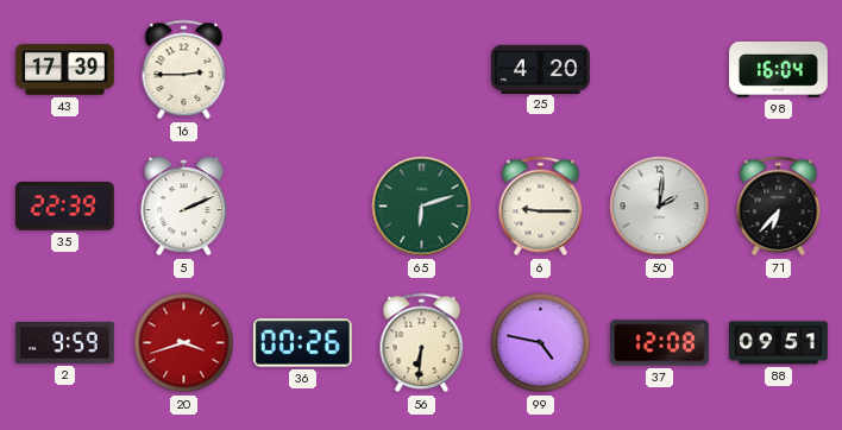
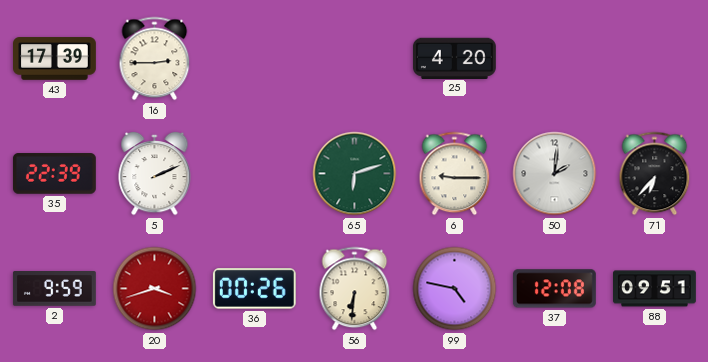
98: 16:04 -> none
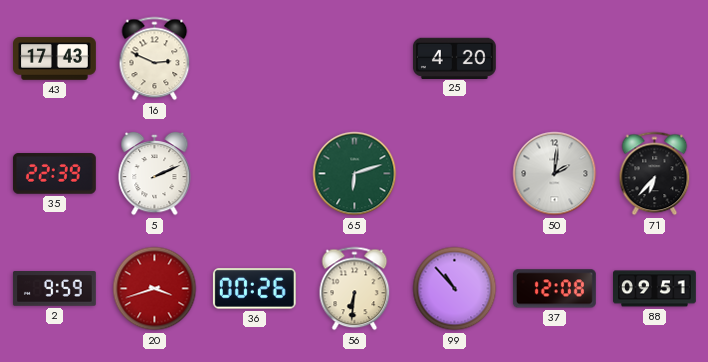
43: 17:39 -> 17:43
16: 2:45 -> 2:49
6: 9:15 -> none
99: 4:47 -> 10:53
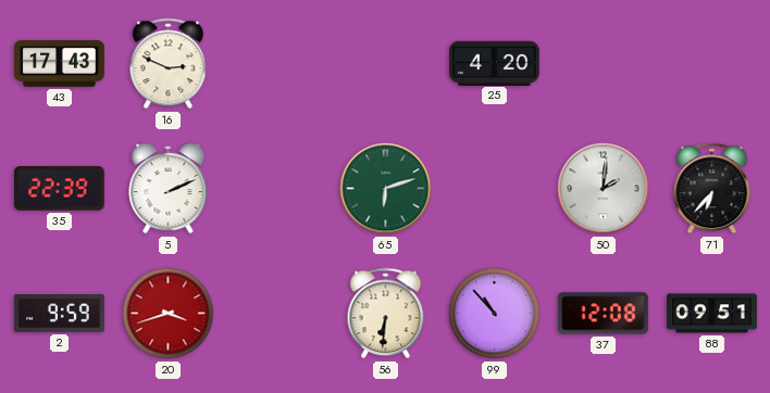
36: 00:26 -> none
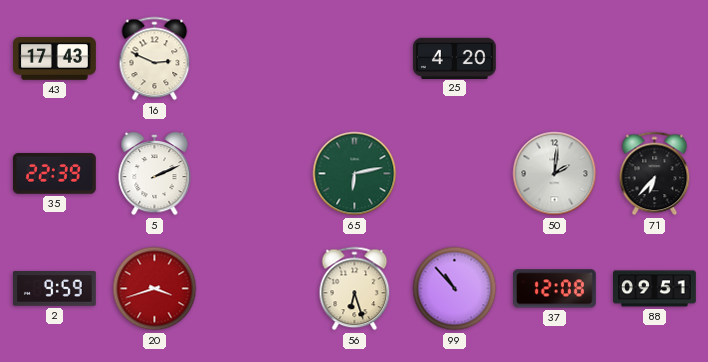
65: 6:12 -> 6:13
56: 6:31 -> 6:27
